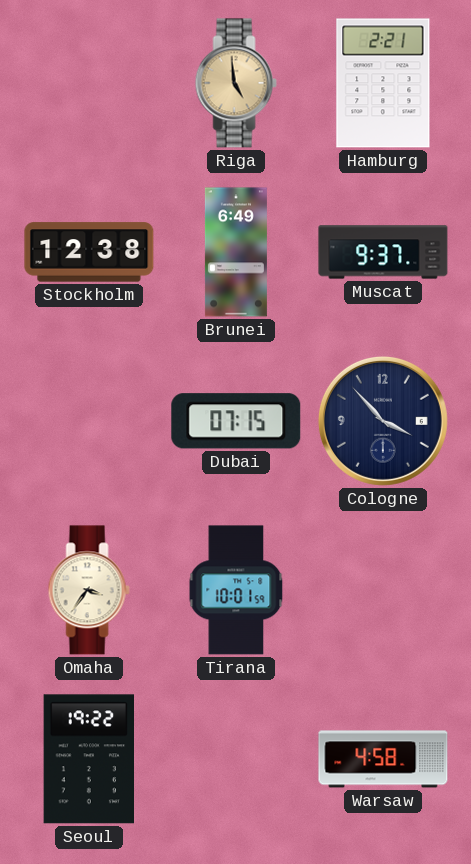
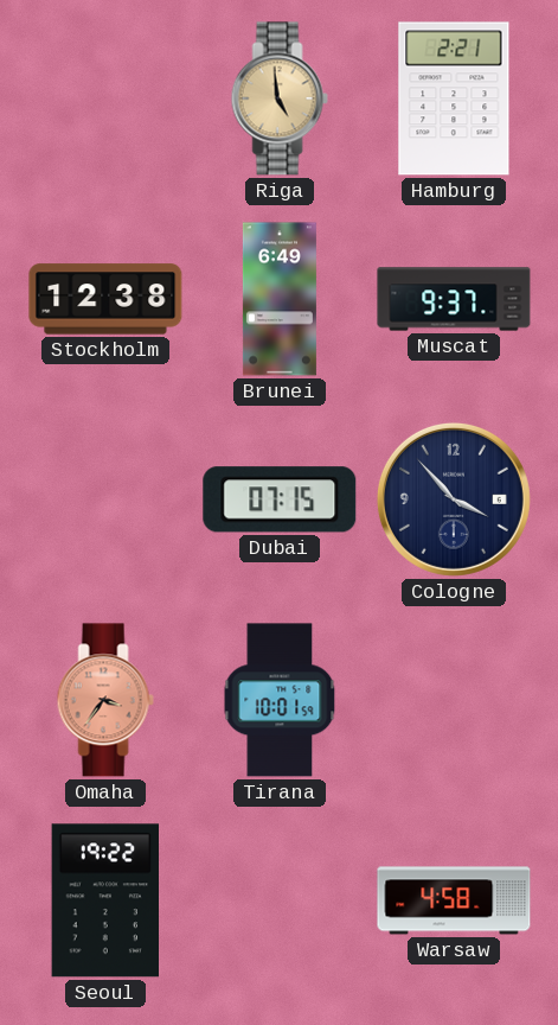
Omaha dial: cream -> salmon
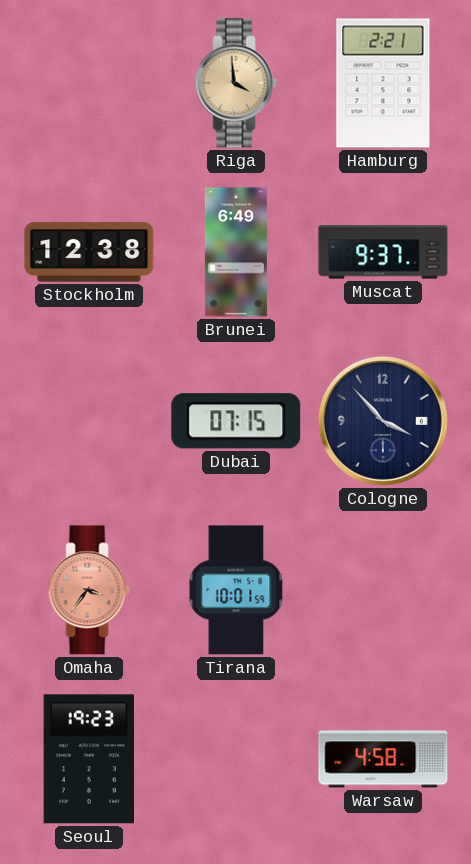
Riga: 4:59 -> 3:59
Seoul: 19:22 -> 19:23
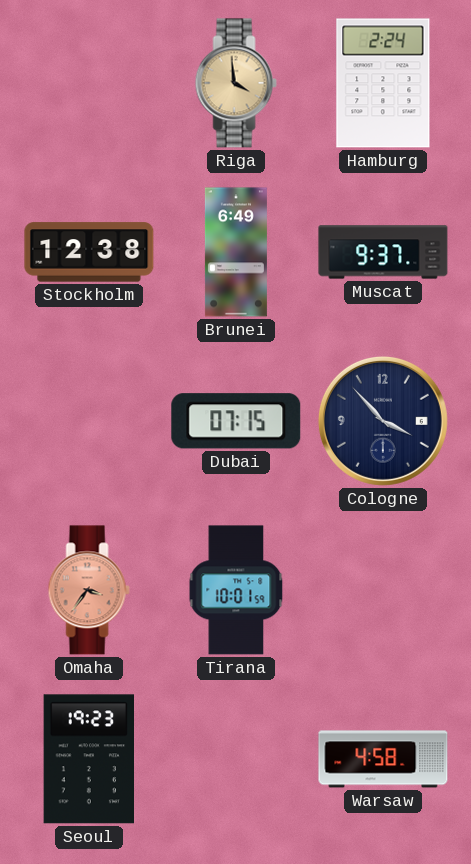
Hamburg: 2:21 -> 2:24
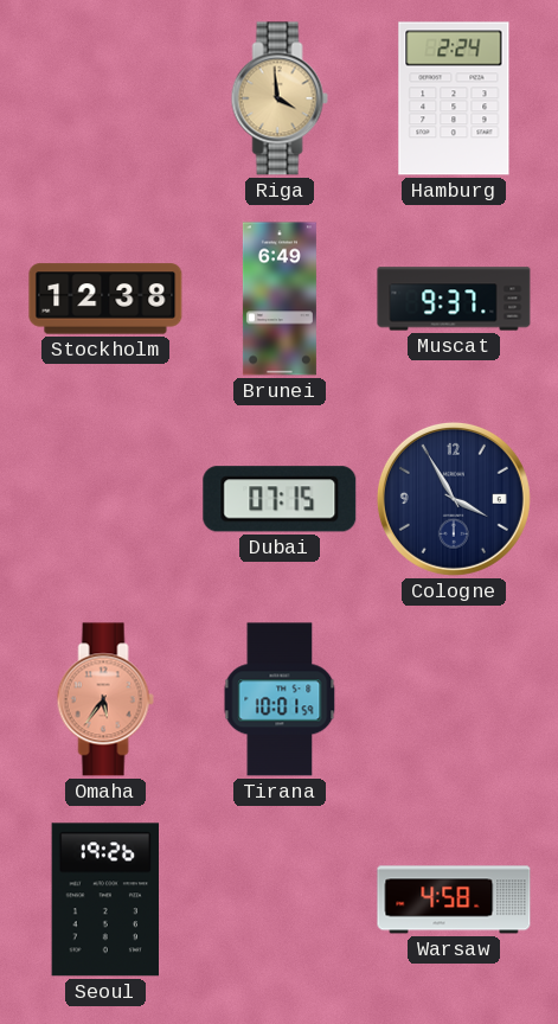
Cologne: 3:53 -> 3:55
Omaha: 3:36 -> 5:36
Seoul: 19:23 -> 19:26
